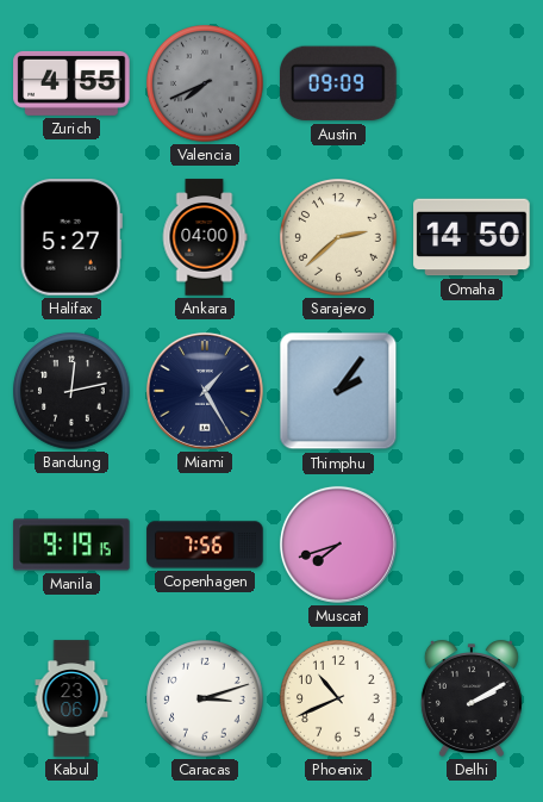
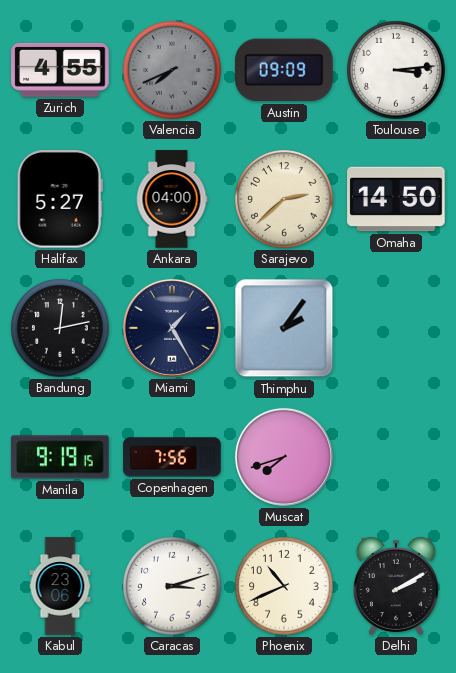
Toulouse: none -> 3:14
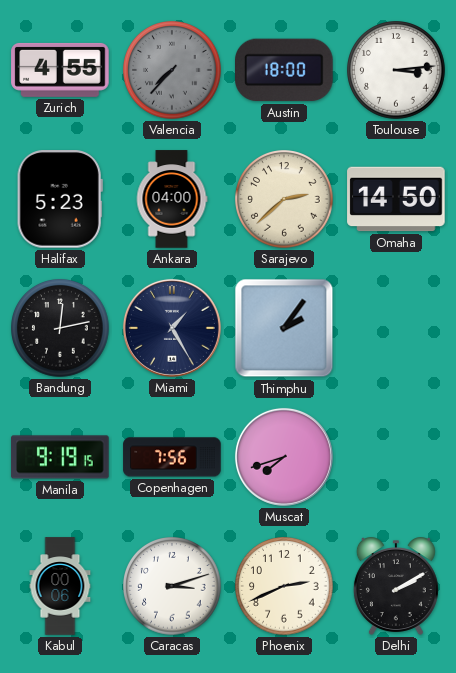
Valencia: 7:41 -> 7:37
Austin: 09:09 -> 18:00
Halifax: 5:27 -> 5:23
Kabul: 23:06 -> 00:06
Phoenix: 10:41 -> 2:41
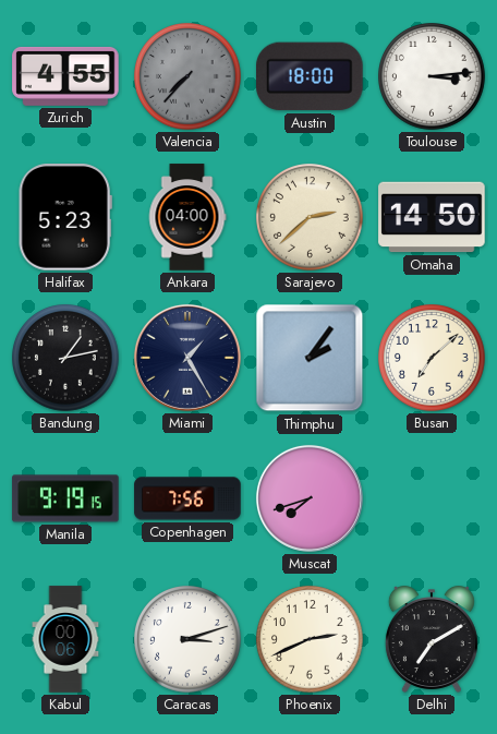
Bandung: 12:13 -> 1:13
Busan: none -> 7:08
Delhi: 2:10 -> 7:10
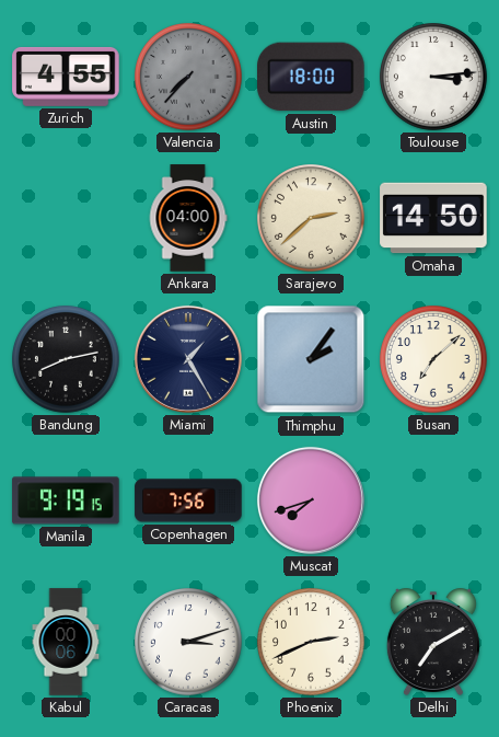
Halifax: 5:23 -> none
Bandung: 1:13 -> 8:13
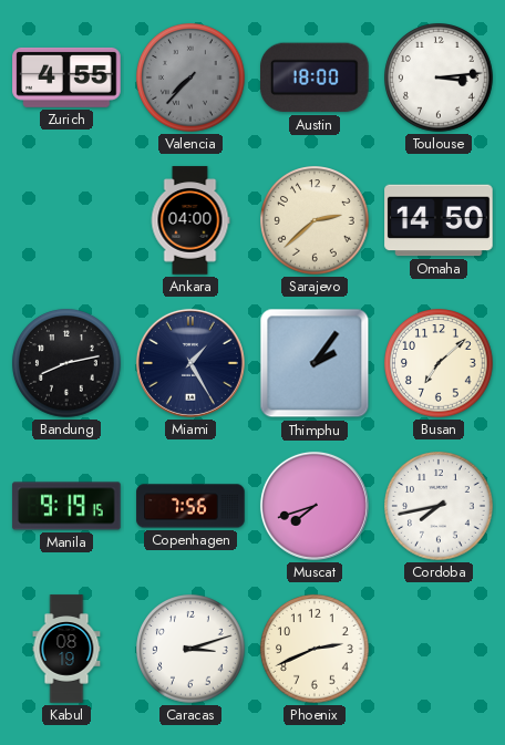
Cordoba: none -> 7:43
Kabul: 00:06 -> 08:19
Delhi: 7:10 -> none
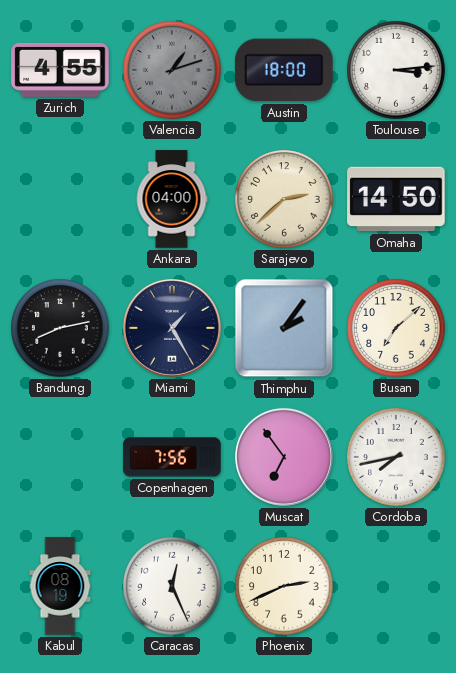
Valencia: 7:37 -> 1:12
Manila: 9:19 -> none
Muscat: 7:42 -> 6:54
Caracas: 3:12 -> 12:26
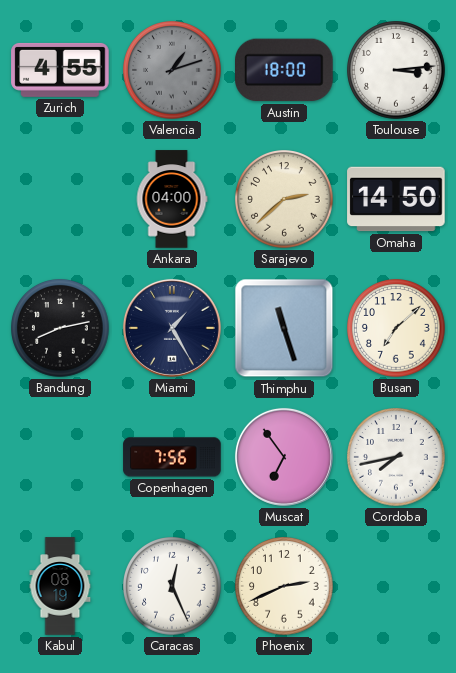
Thimphu: 2:06 -> 11:27
